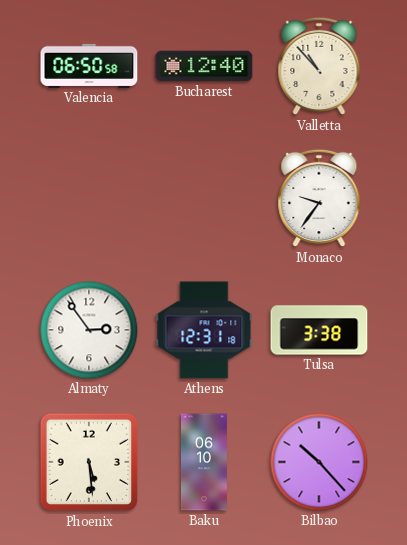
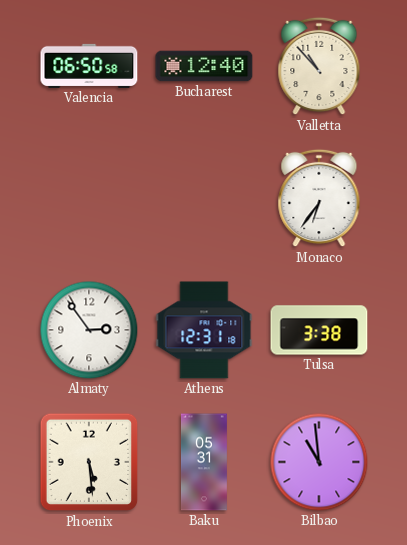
Monaco: 9:36 -> 6:36
Baku: 06:10 -> 05:31
Bilbao: 10:23 -> 10:59
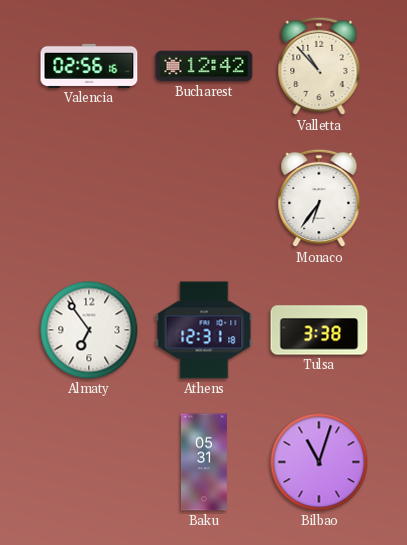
Valencia: 06:50 -> 02:56
Bucharest: 12:40 -> 12:42
Almaty: 2:54 -> 6:54
Phoenix: 5:29 -> none
Bilbao: 10:59 -> 11:03
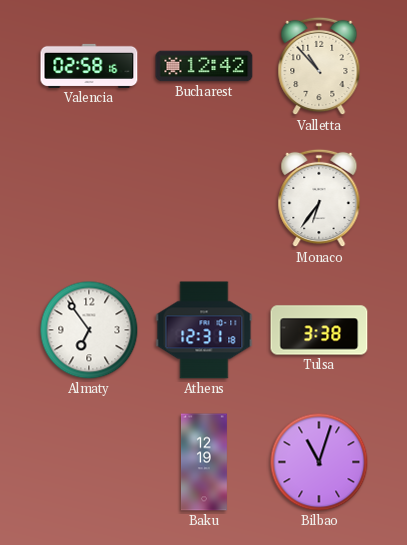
Valencia: 02:56 -> 02:58
Baku: 05:31 -> 12:19
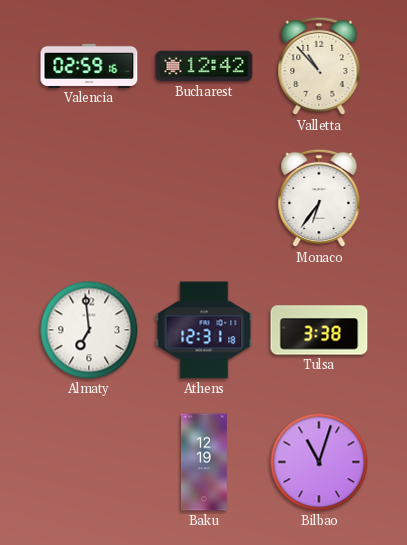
Valencia: 02:58 -> 02:59
Almaty: 6:54 -> 6:59
